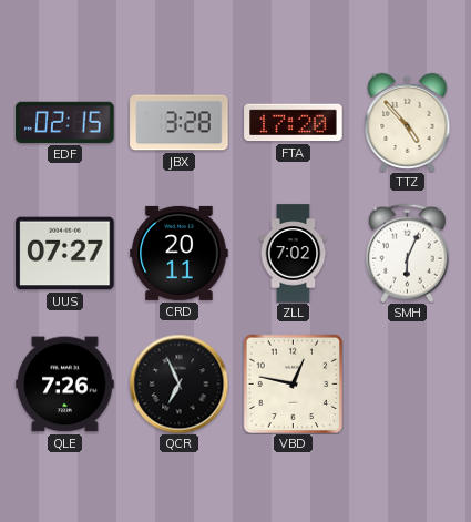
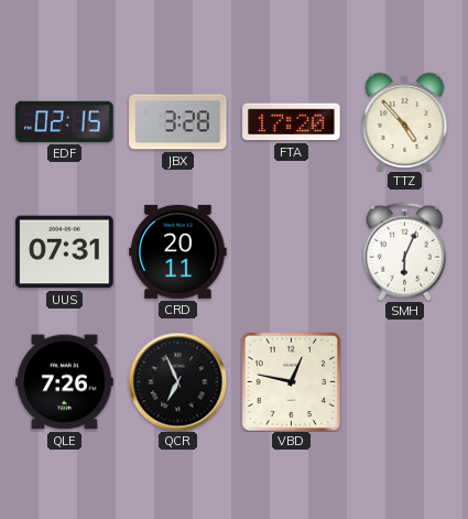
UUS: 07:27 -> 07:31
ZLL: 7:02 -> none
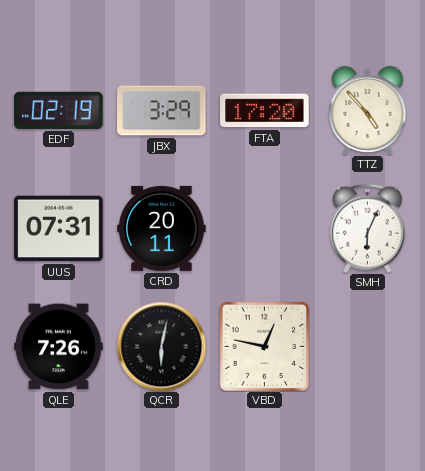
EDF: 02:15 -> 02:19
JBX: 3:28 -> 3:29
QCR: 6:56 -> 6:02
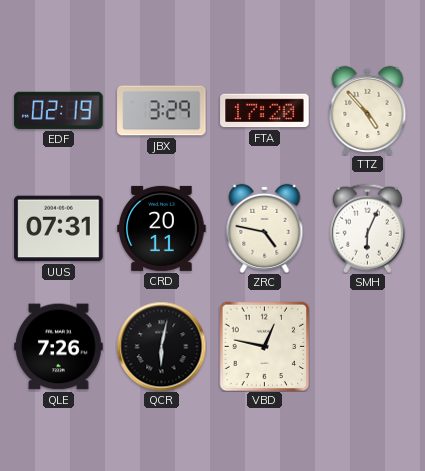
ZRC: none -> 4:47
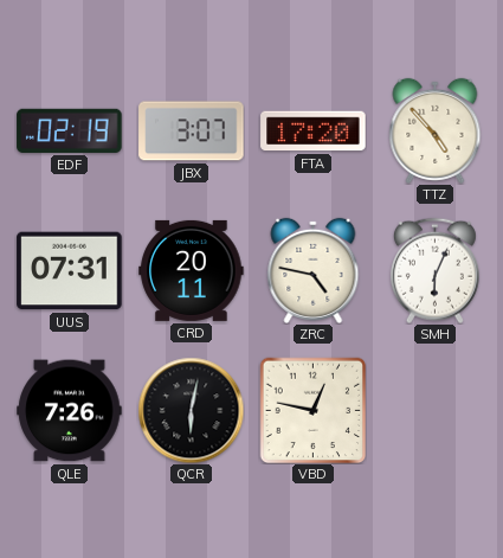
JBX: 3:29 -> 3:07
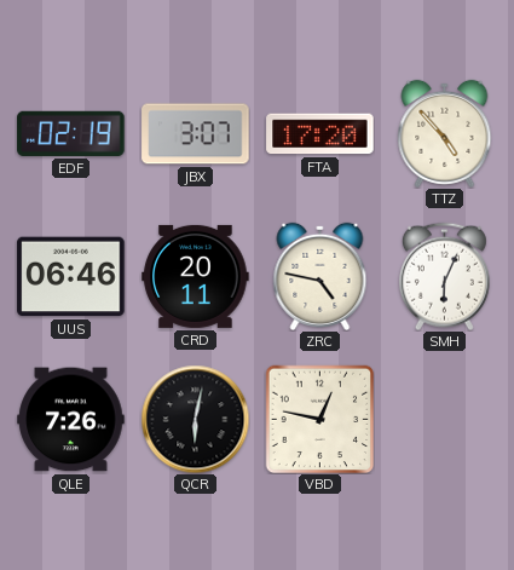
UUS: 07:31 -> 06:46
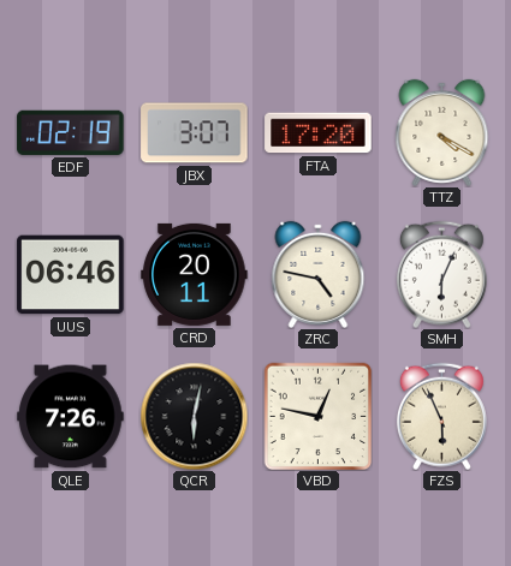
TTZ: 4:53 -> 4:20
FZS: none -> 5:56
